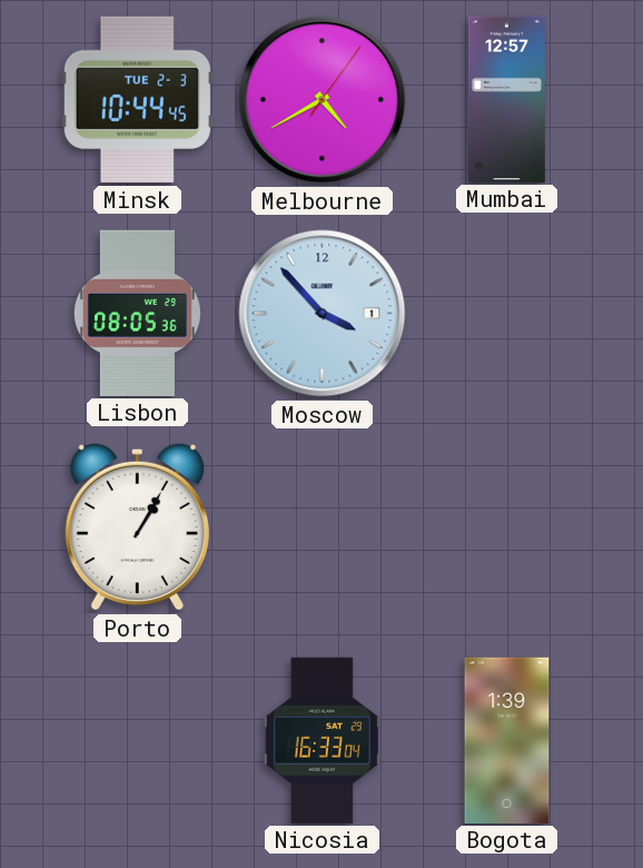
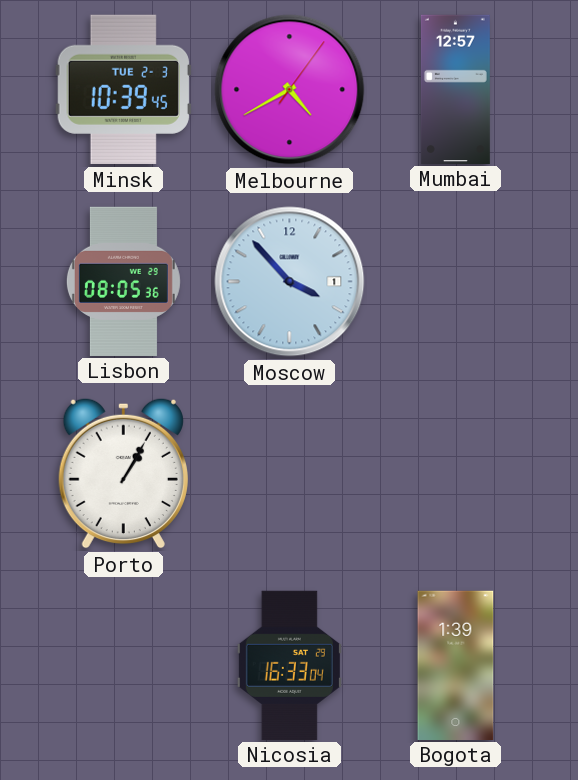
Minsk: 10:44 -> 10:39
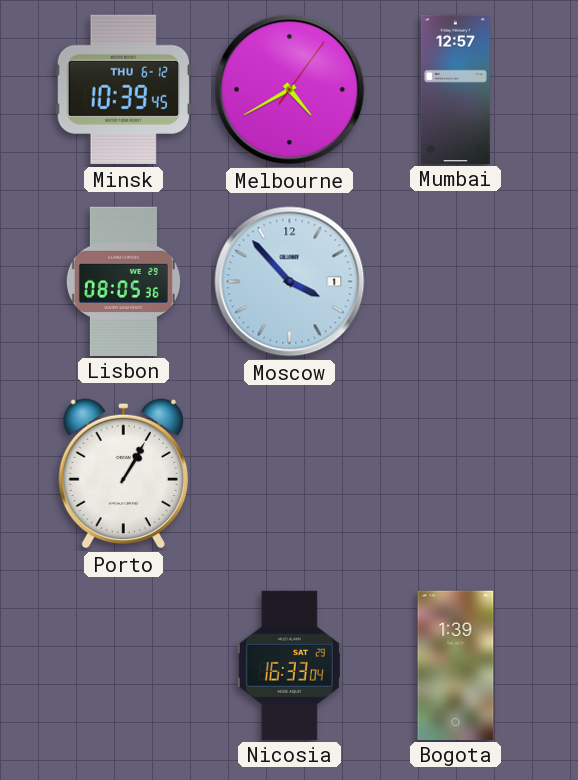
Minsk date: TUE 2-3 -> THU 6-12
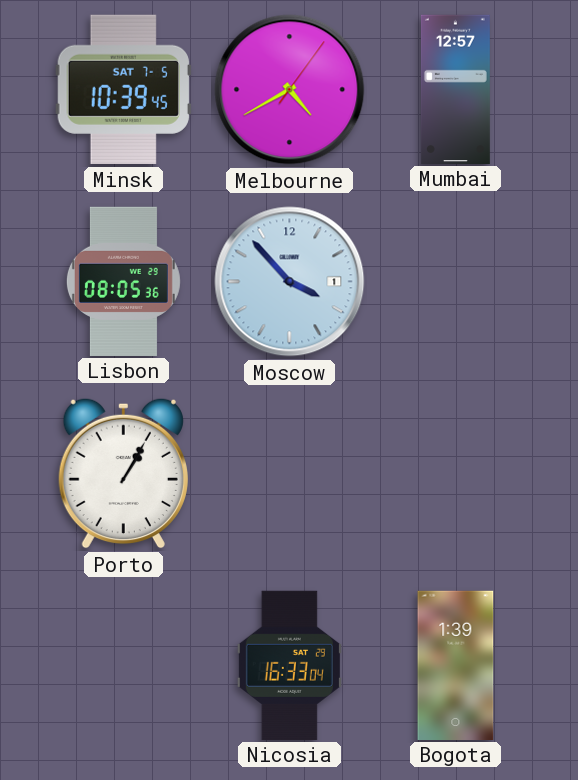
Minsk date: THU 6-12 -> SAT 7-5
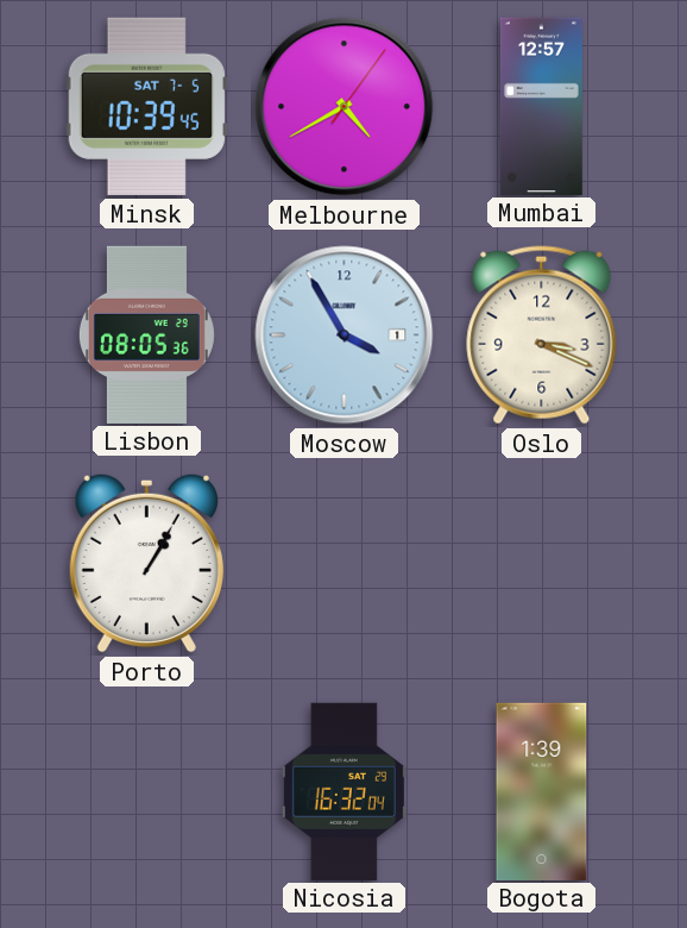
Moscow: 3:53 -> 3:55
Oslo: none -> 3:19
Nicosia: 16:33 -> 16:32
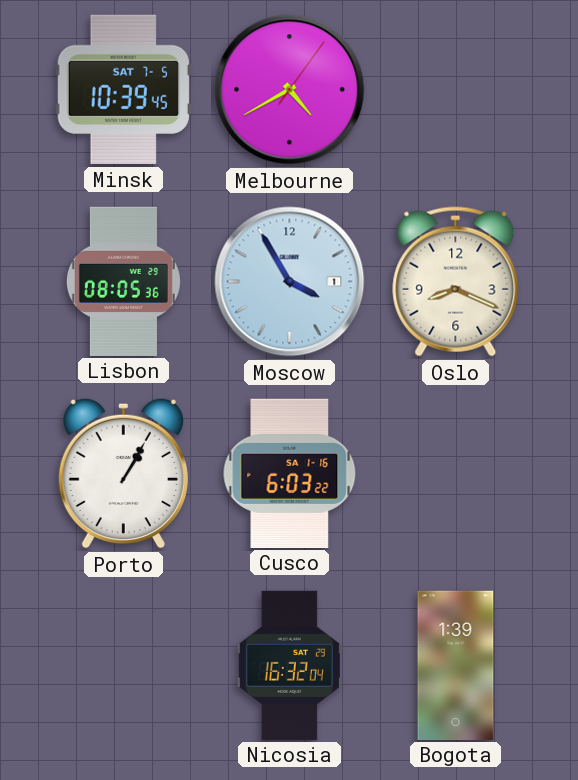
Mumbai: 12:57 -> none
Oslo: 3:19 -> 8:19
Cusco: none -> 6:03
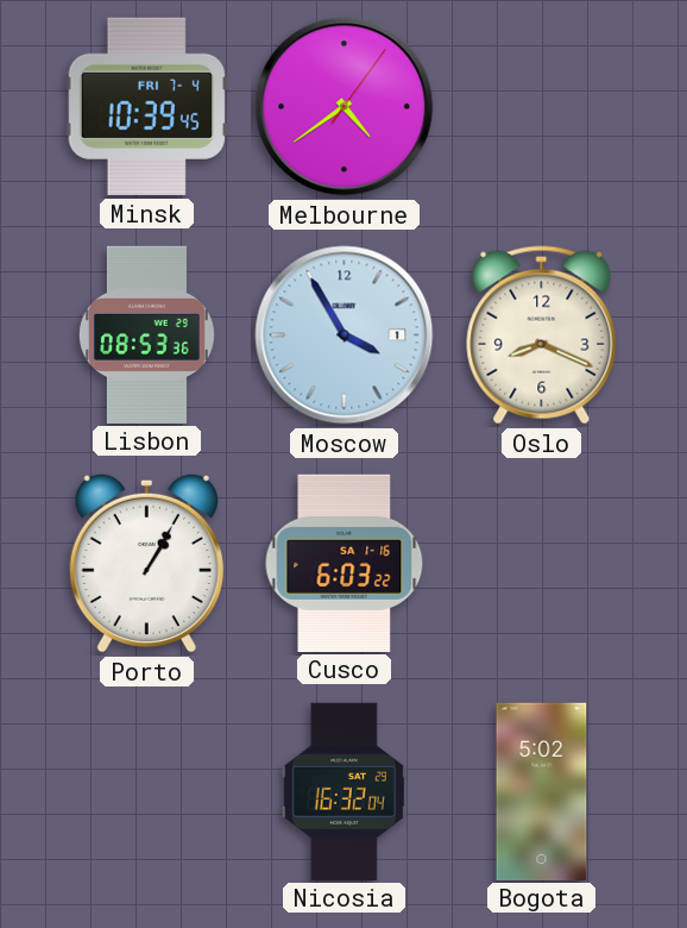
Minsk date: SAT 7-5 -> FRI 7-4
Melbourne: 4:40 -> 4:39
Lisbon: 08:05 -> 08:53
Bogota: 1:39 -> 5:02
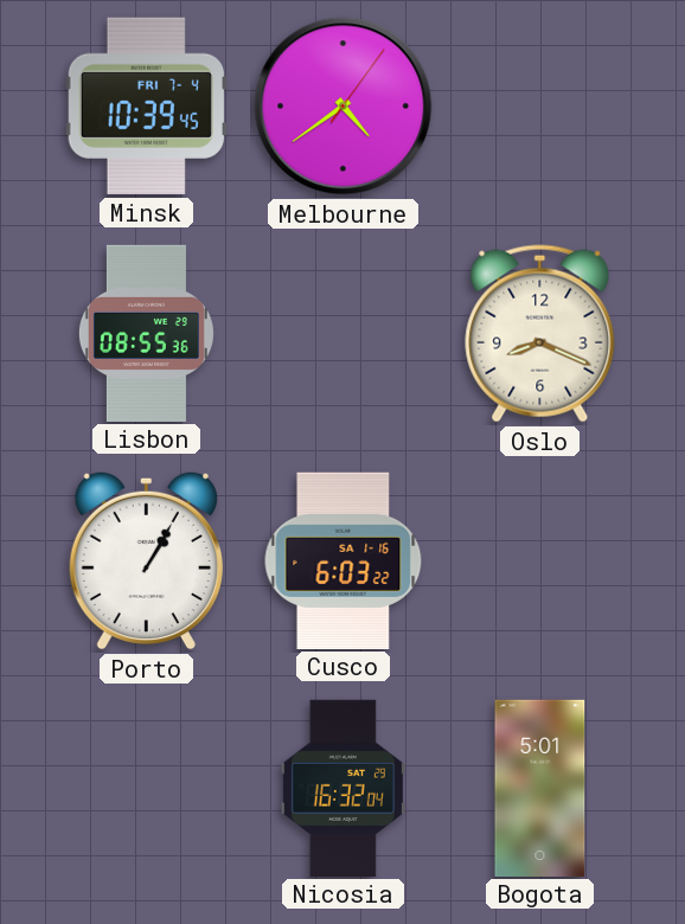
Lisbon: 08:53 -> 08:55
Moscow: 3:55 -> none
Bogota: 5:02 -> 5:01
